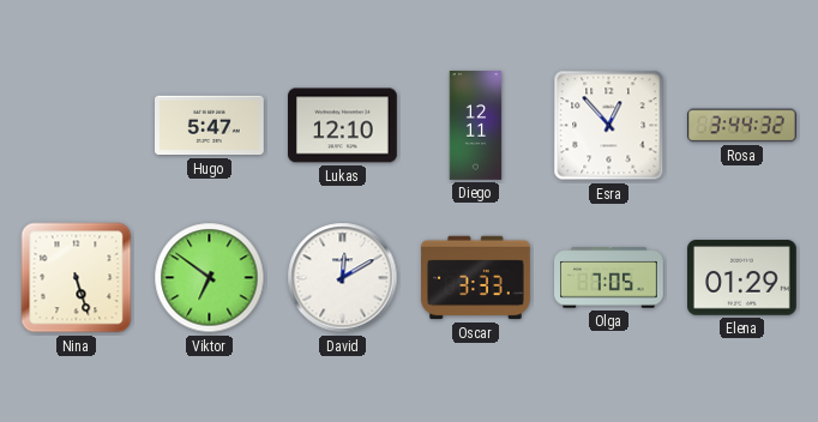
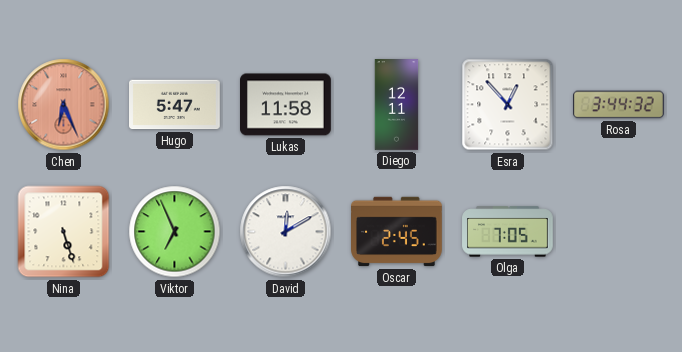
Chen: none -> 6:26
Lukas: 12:10 -> 11:58
Viktor: 6:51 -> 6:56
Oscar: 3:33 -> 2:45
Elena: 01:29 -> none
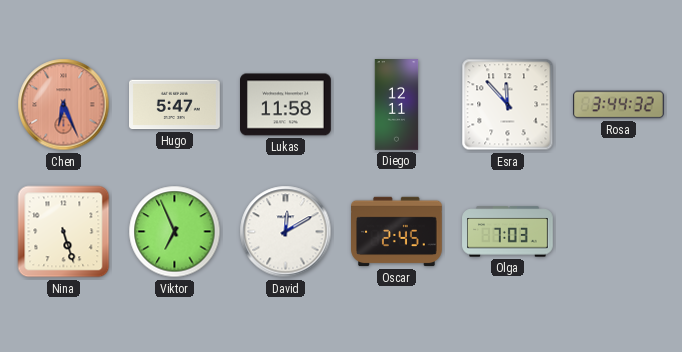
Esra: 12:53 -> 11:53
Olga: 7:05 -> 7:03
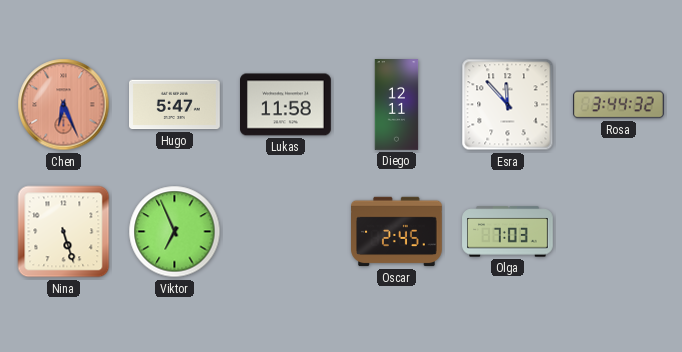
David: 12:10 -> none
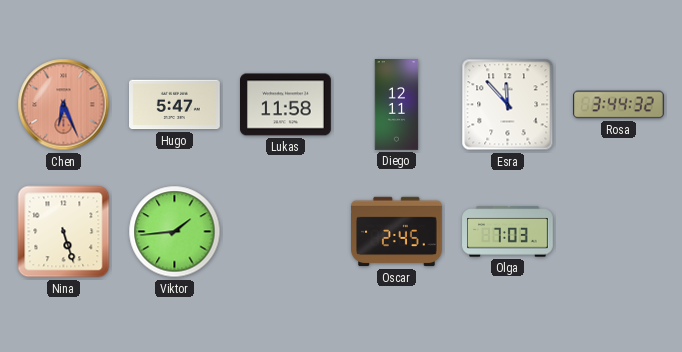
Viktor: 6:56 -> 1:44
